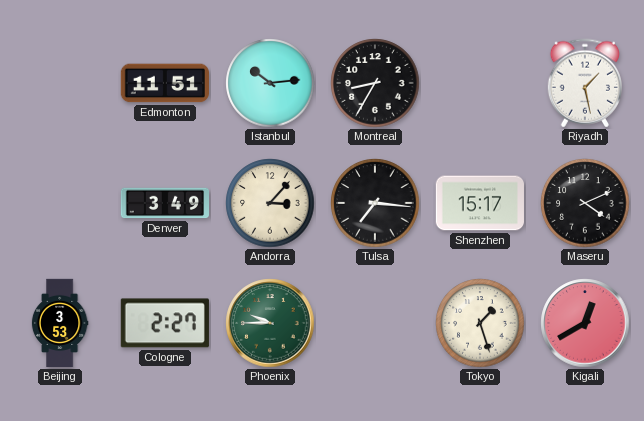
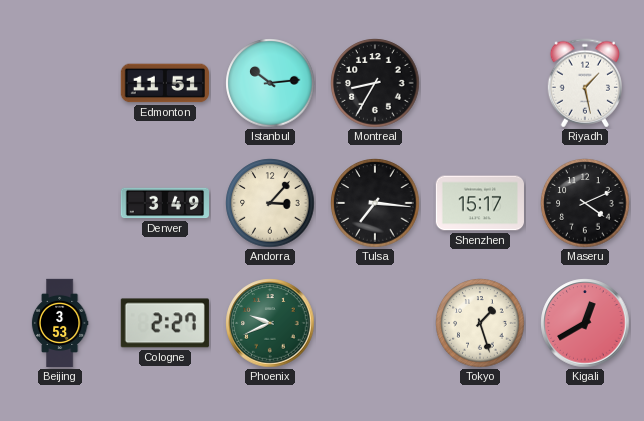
Phoenix: 9:45 -> 9:41
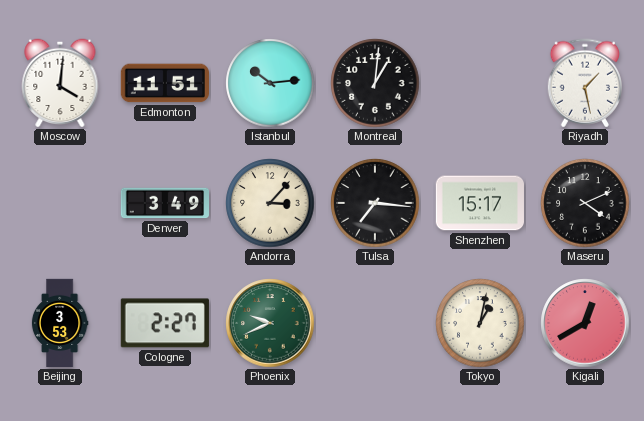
Moscow: none -> 4:01
Montreal: 8:35 -> 1:01
Tokyo: 1:27 -> 1:02
